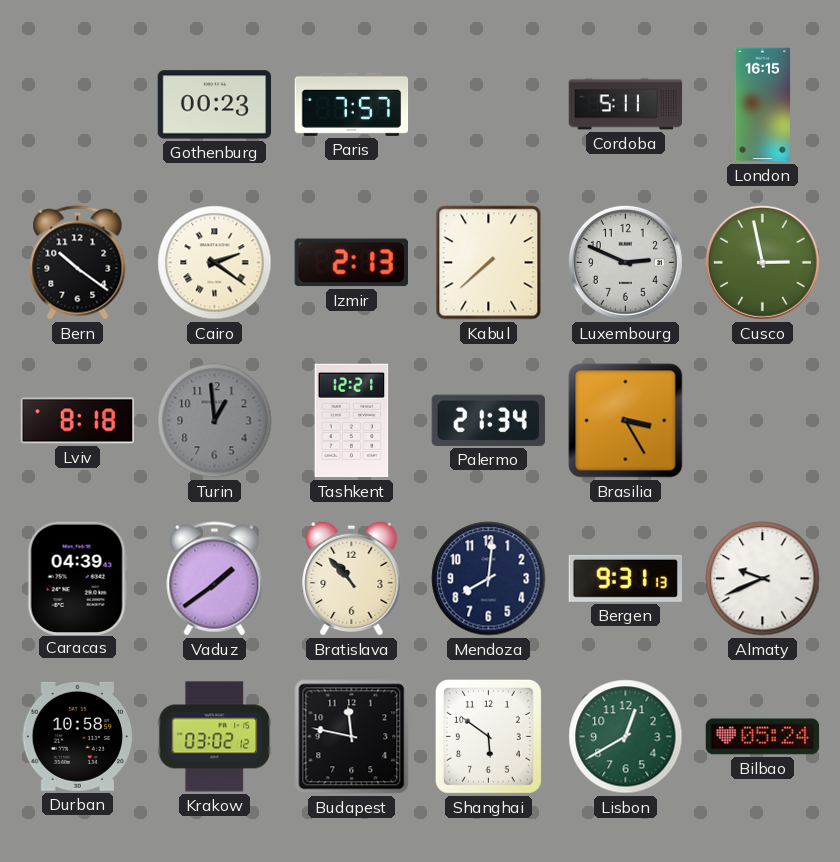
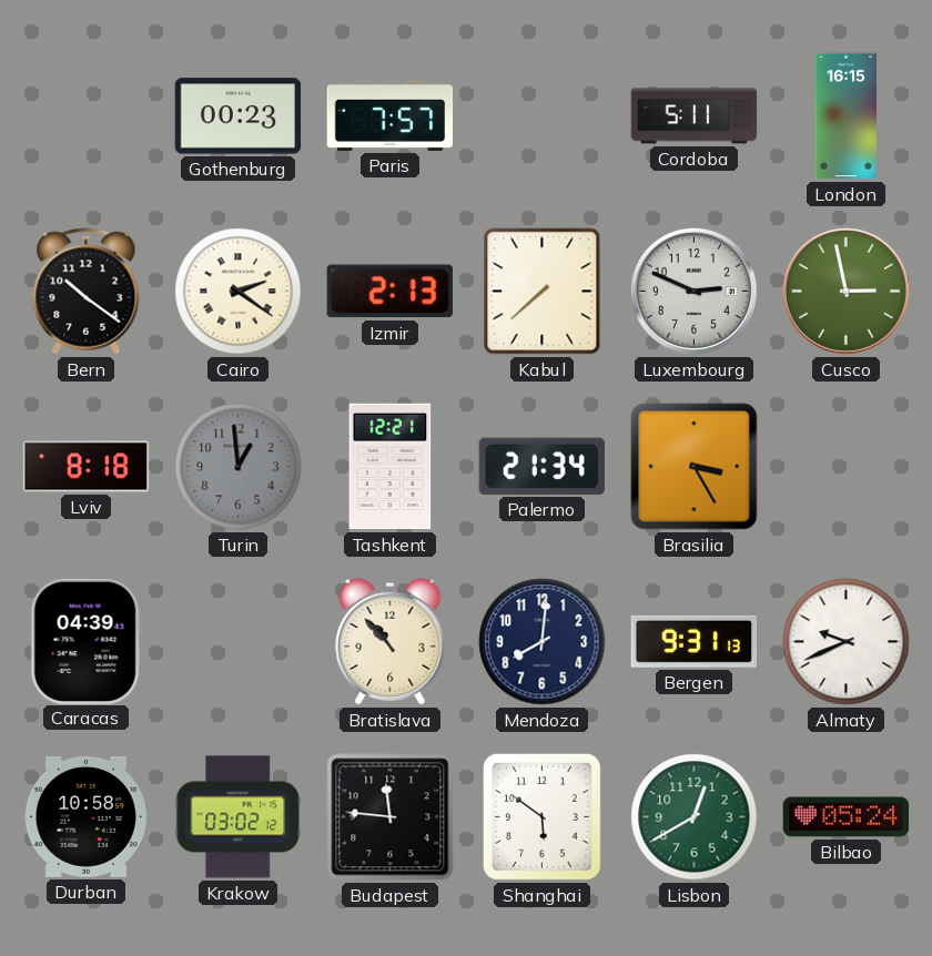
Vaduz: 1:39 -> none
Budapest: 11:47 -> 11:46
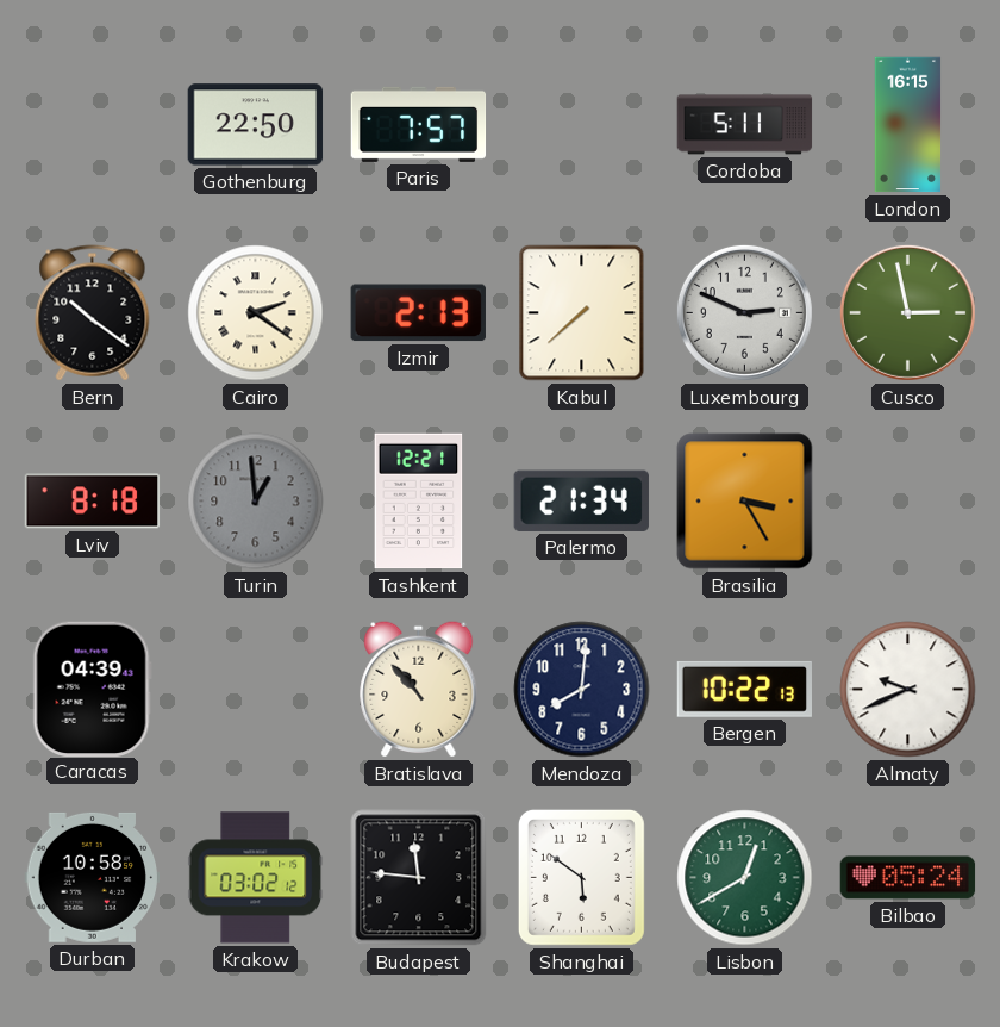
Gothenburg: 00:23 -> 22:50
Bergen: 9:31 -> 10:22
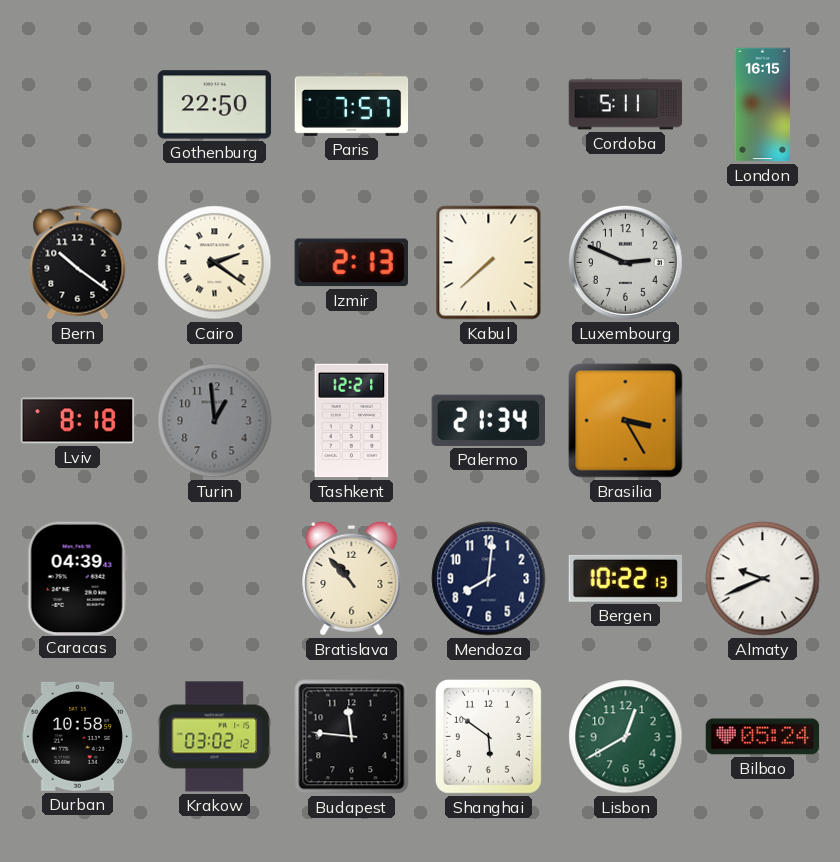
Cusco: 2:58 -> none
